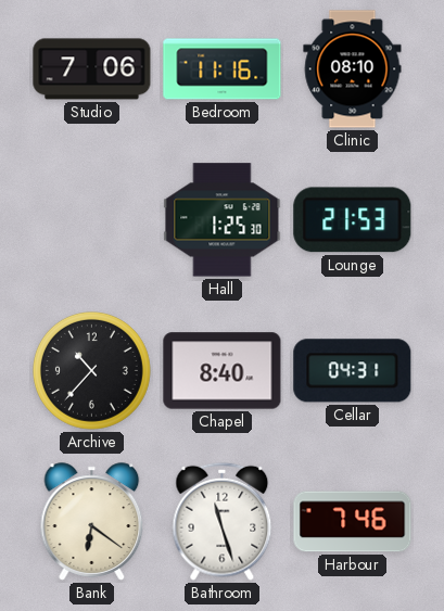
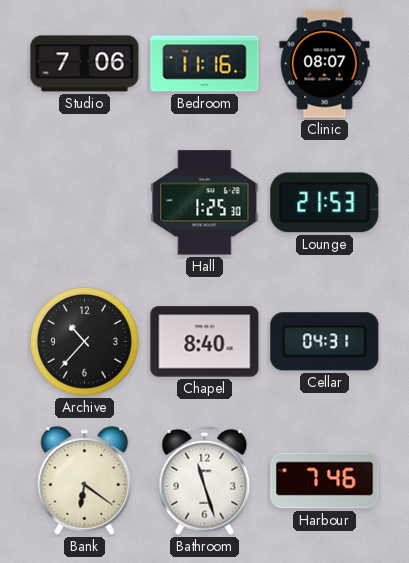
Clinic: 08:10 -> 08:07
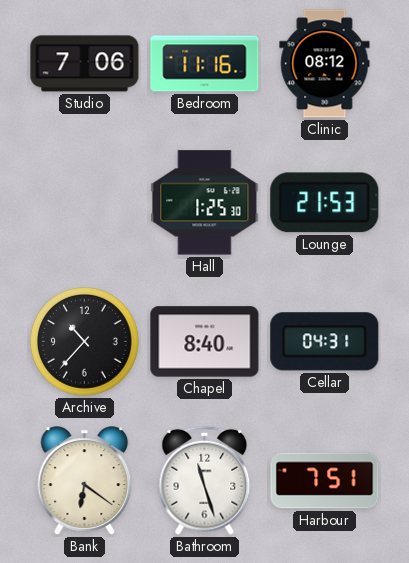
Clinic: 08:07 -> 08:12
Harbour: 7:46 -> 7:51
